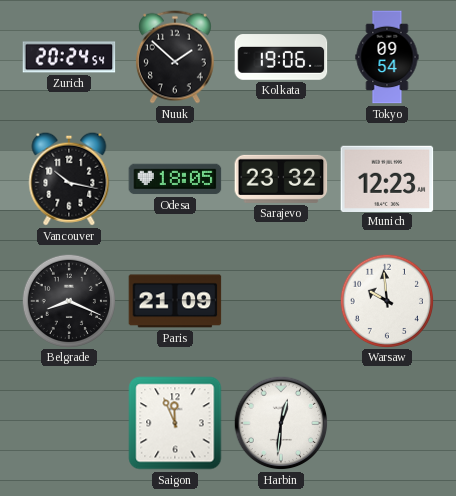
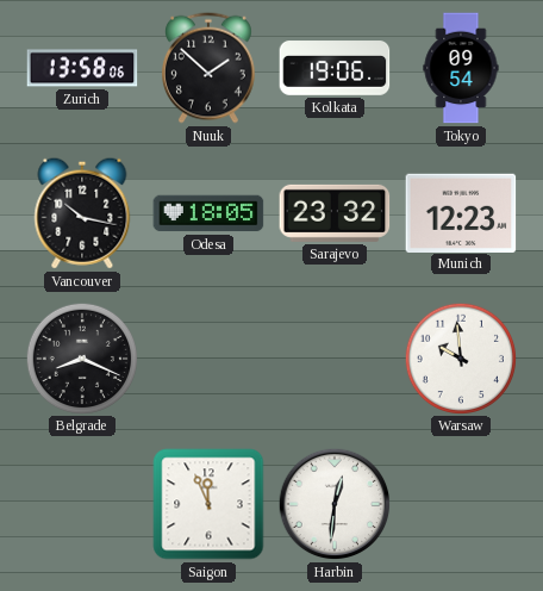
Zurich: 20:24 -> 13:58
Paris: 21:09 -> none
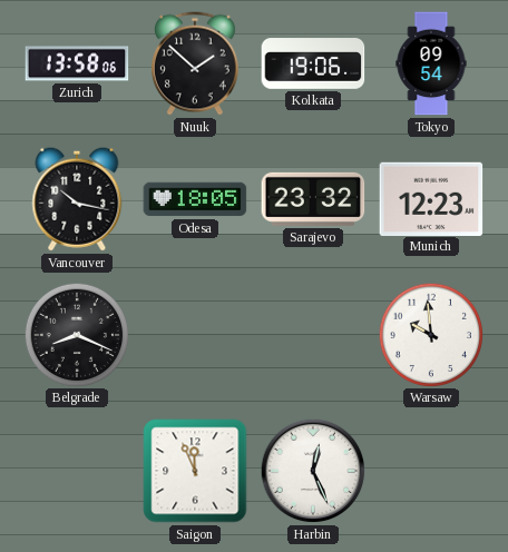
Harbin: 12:31 -> 12:26
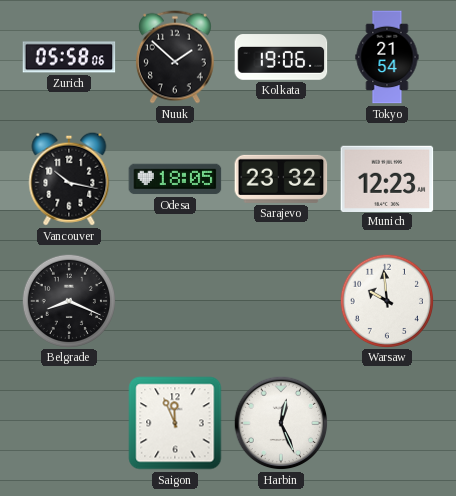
Zurich: 13:58 -> 05:58
Tokyo: 09:54 -> 21:54
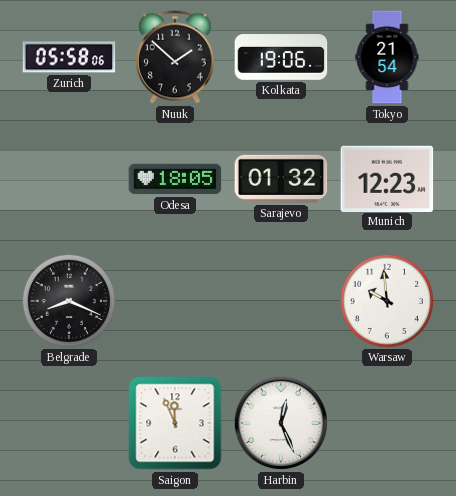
Vancouver: 10:17 -> none
Sarajevo: 23:32 -> 01:32
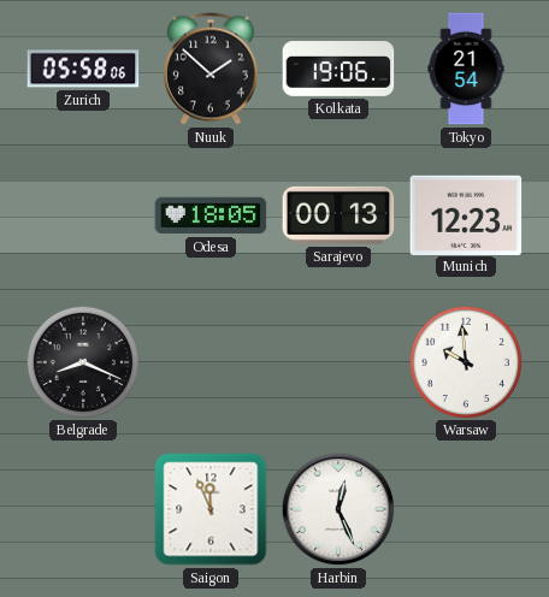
Sarajevo: 01:32 -> 00:13
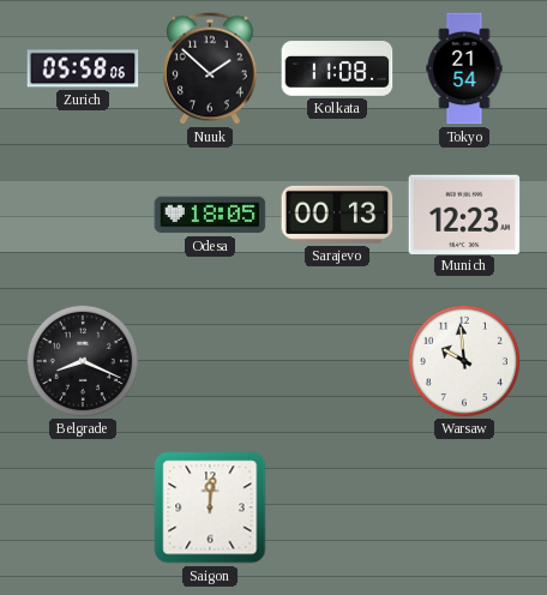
Kolkata: 19:06 -> 11:08
Saigon: 11:56 -> 12:01
Harbin: 12:26 -> none
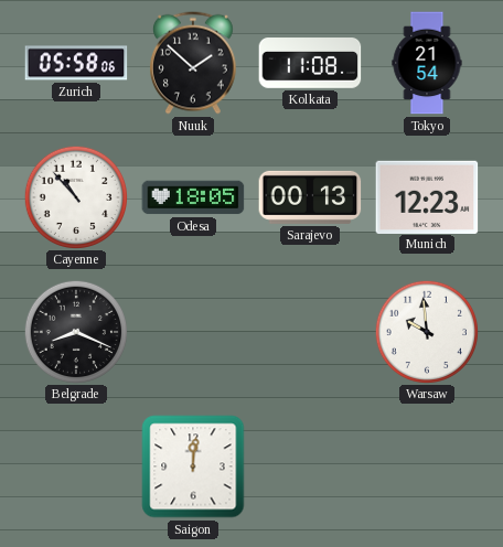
Cayenne: none -> 10:53
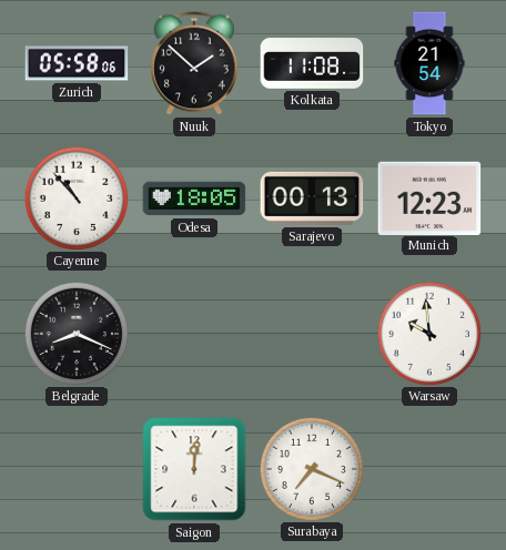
Surabaya: none -> 7:19
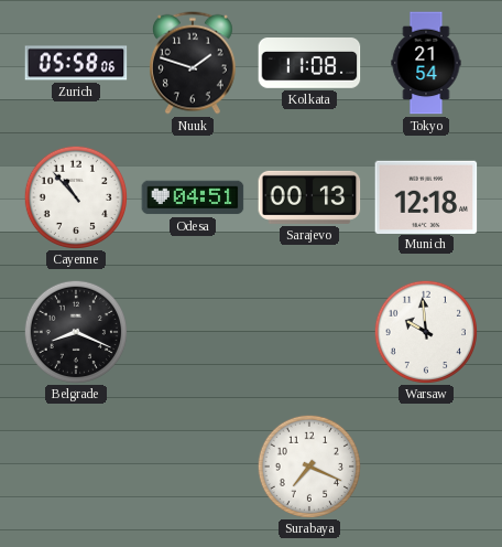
Nuuk: 1:52 -> 1:48
Odesa: 18:05 -> 04:51
Munich: 12:23 -> 12:18
Saigon: 12:01 -> none
